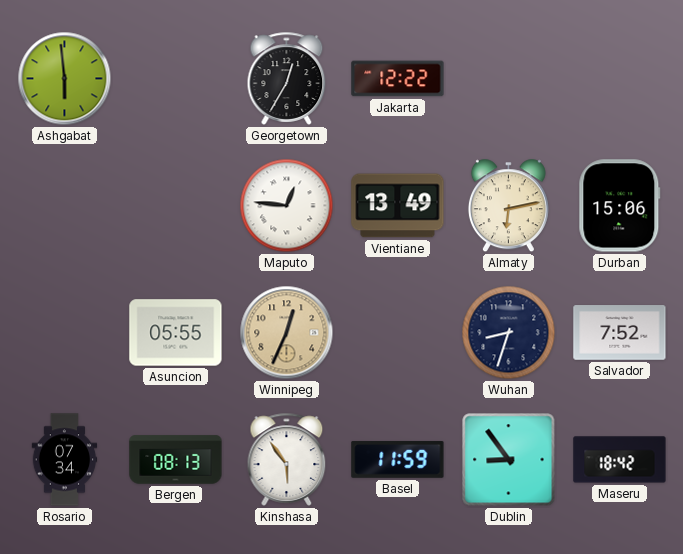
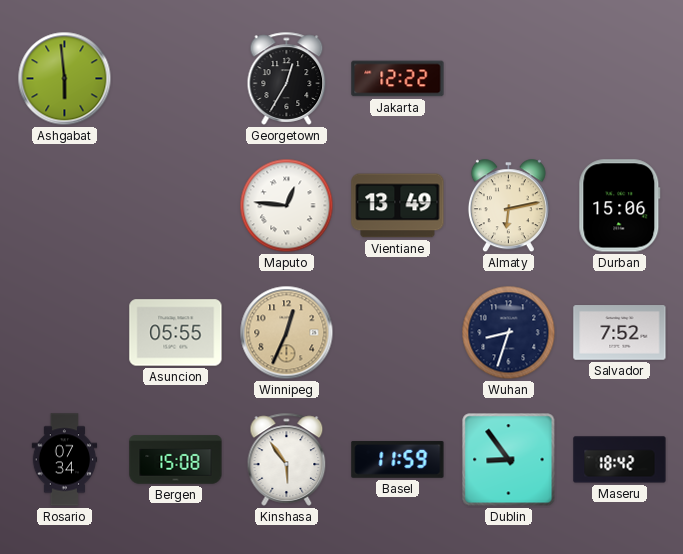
Bergen: 08:13 -> 15:08
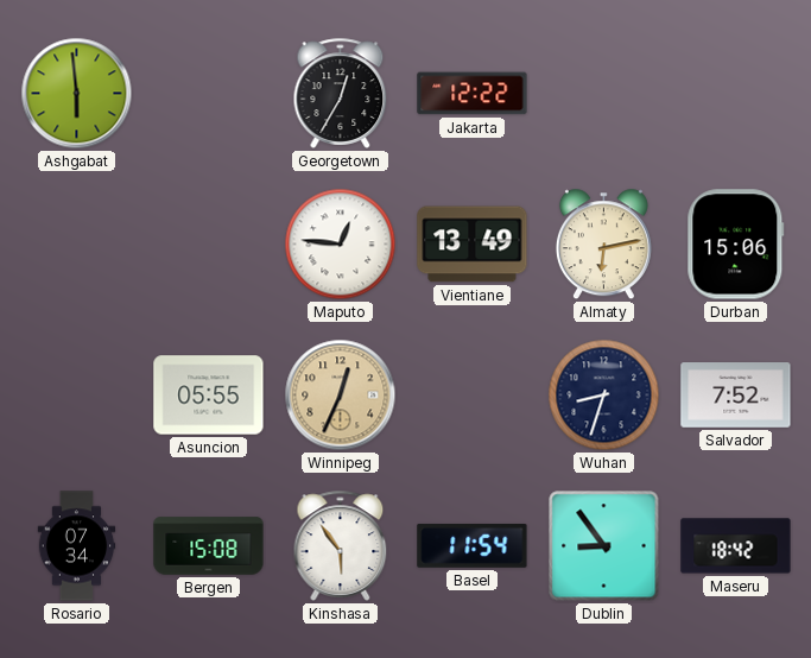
Basel: 11:59 -> 11:54
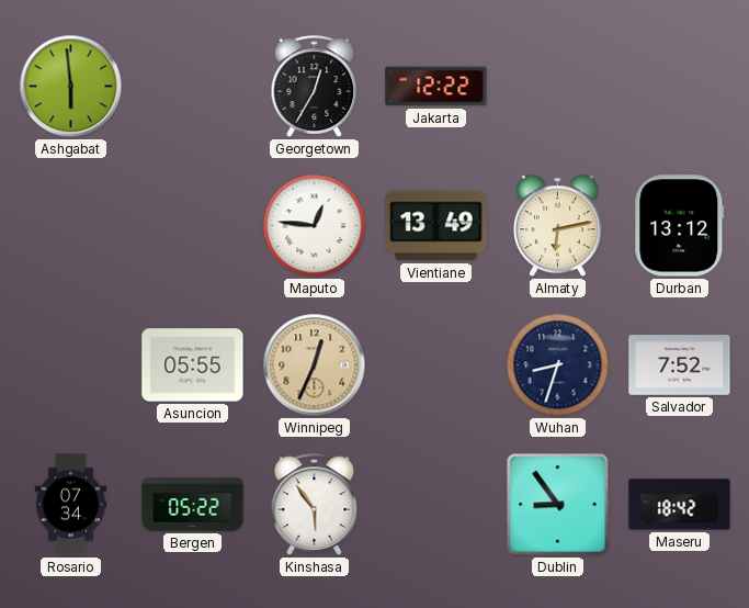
Durban: 15:06 -> 13:12
Bergen: 15:08 -> 05:22
Basel: 11:54 -> none
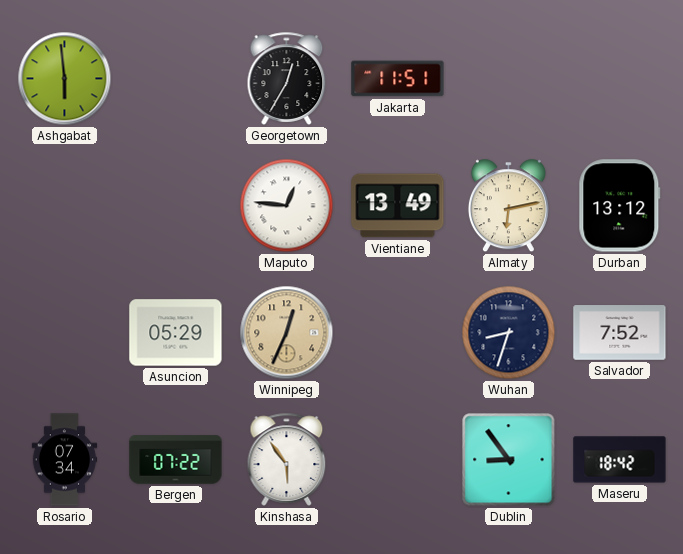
Jakarta: 12:22 -> 11:51
Asuncion: 05:55 -> 05:29
Bergen: 05:22 -> 07:22
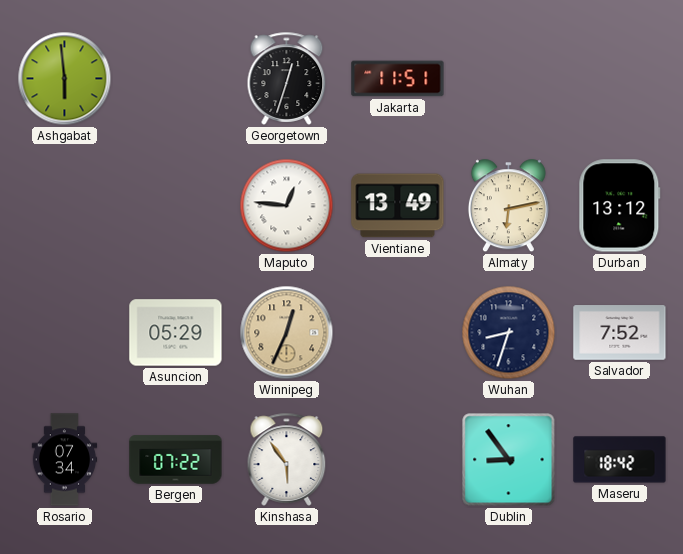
Georgetown: 12:35 -> 12:33
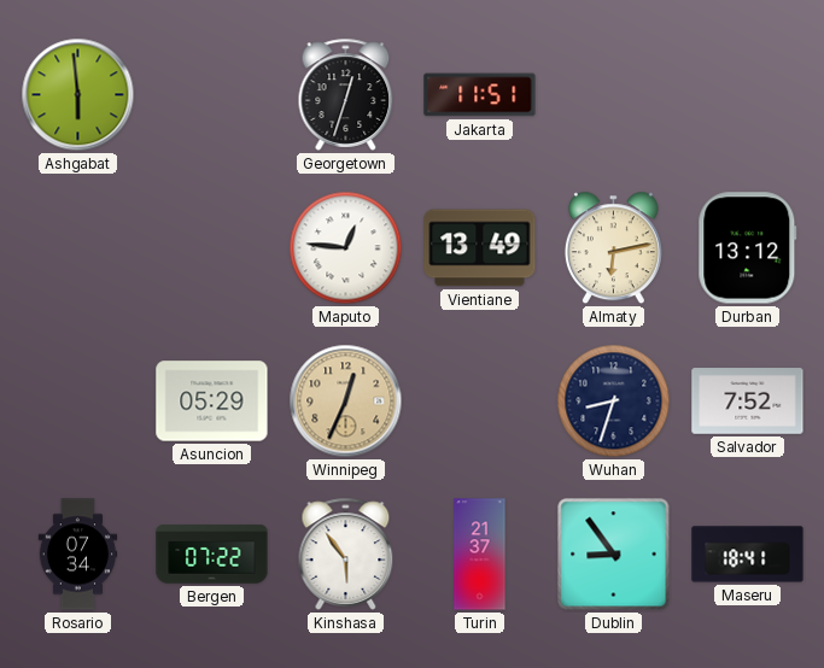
Turin: none -> 21:37
Maseru: 18:42 -> 18:41
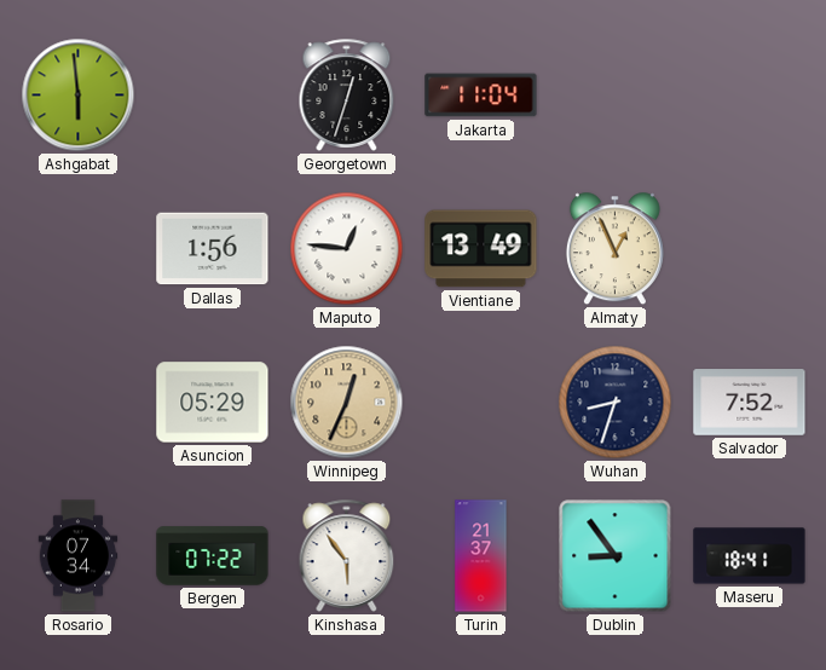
Jakarta: 11:51 -> 11:04
Dallas: none -> 1:56
Almaty: 6:13 -> 12:56
Durban: 13:12 -> none
